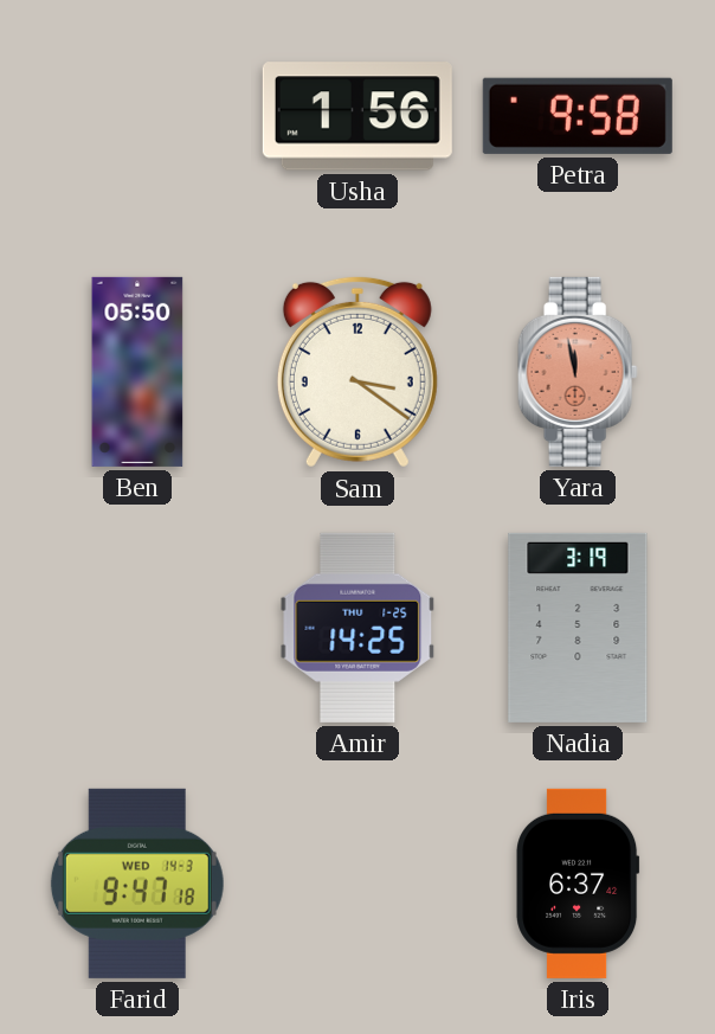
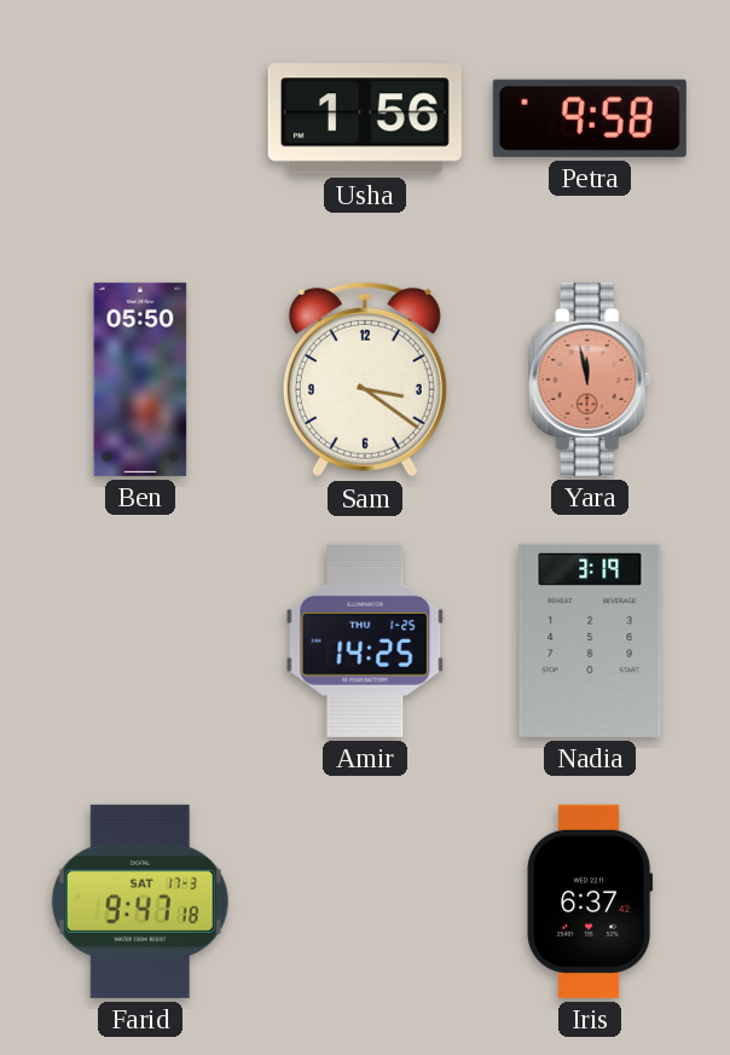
Farid date: WED 14-3 -> SAT 17-3
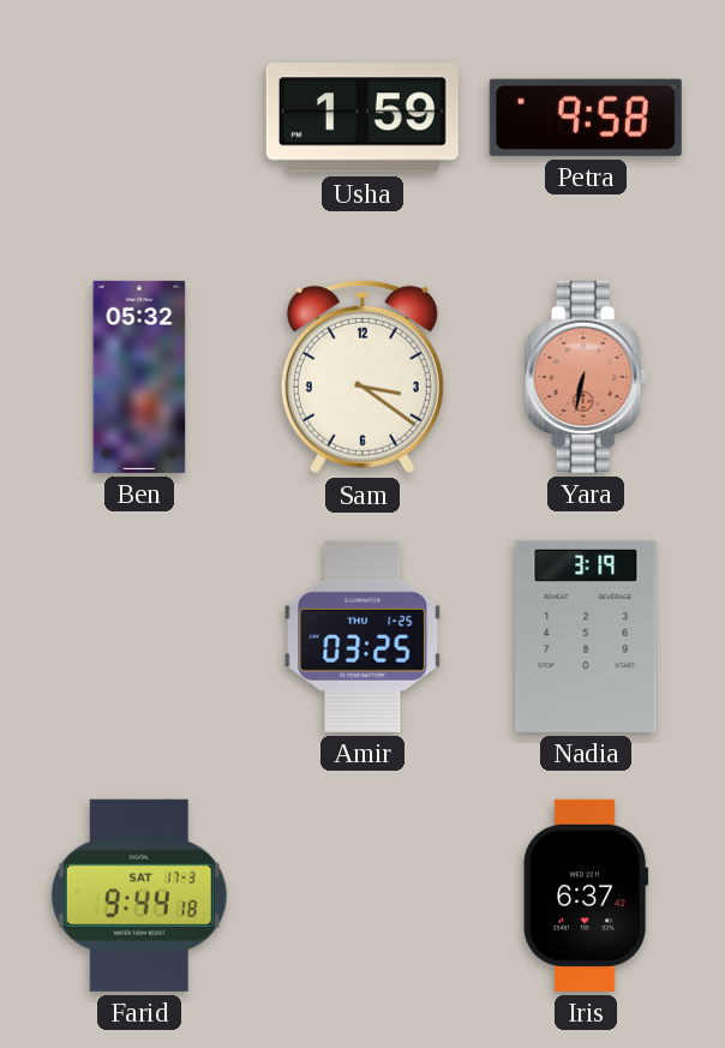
Usha: 1:56 -> 1:59
Ben: 05:50 -> 05:32
Yara: 11:58 -> 6:32
Amir: 14:25 -> 03:25
Farid: 9:47 -> 9:44
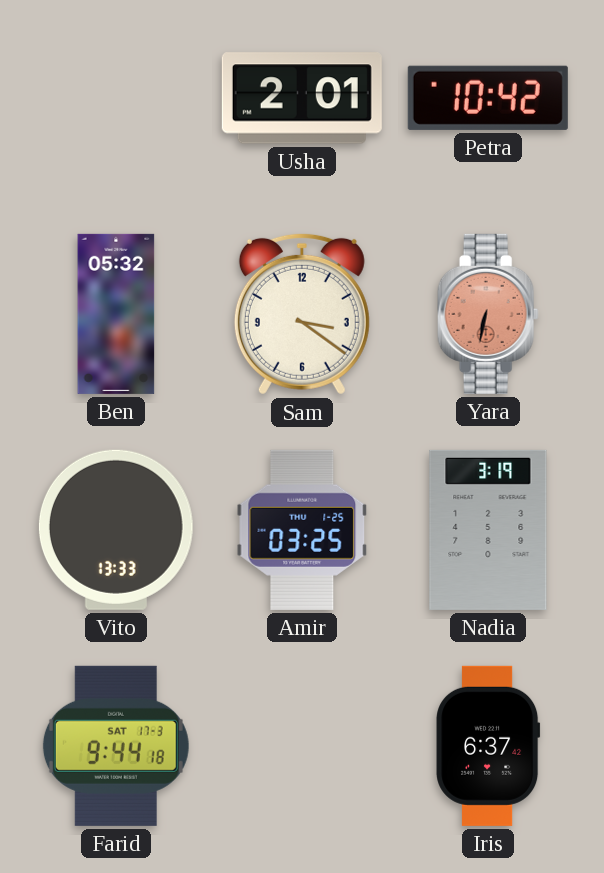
Usha: 1:59 -> 2:01
Petra: 9:58 -> 10:42
Vito: none -> 13:33
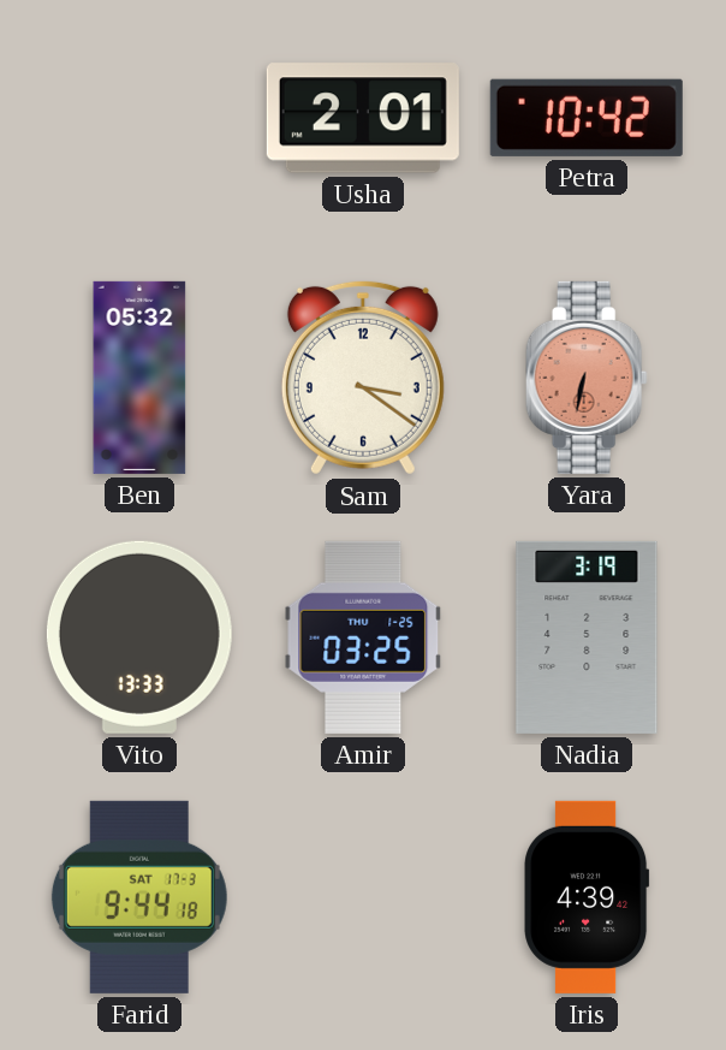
Iris: 6:37 -> 4:39
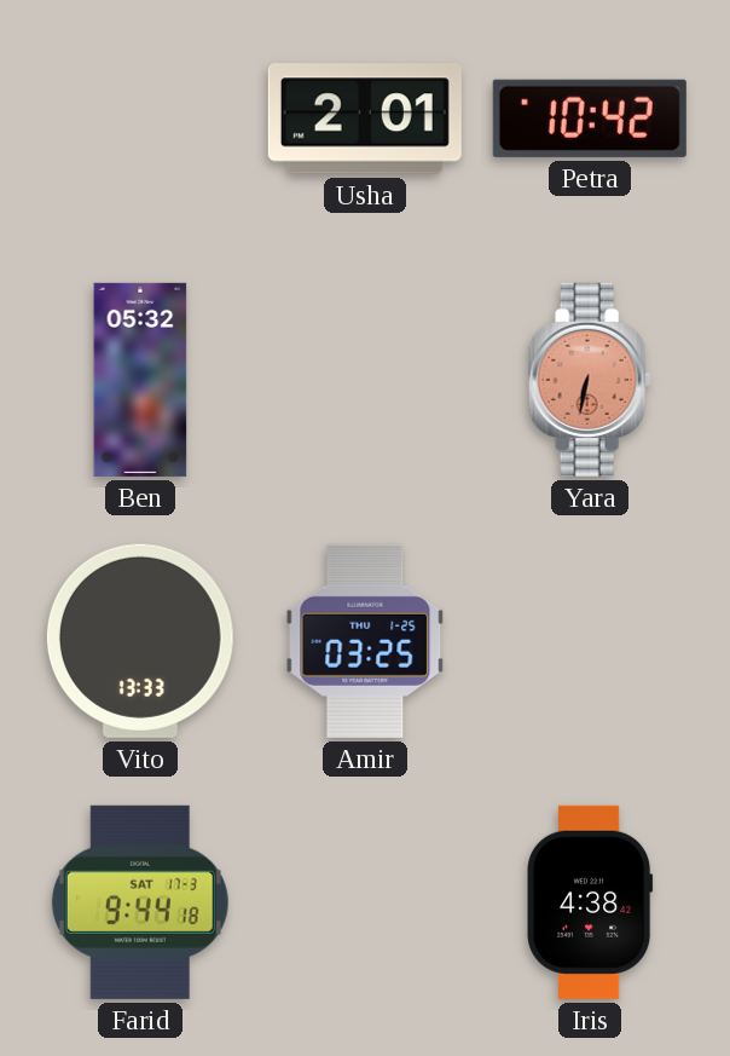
Sam: 3:21 -> none
Nadia: 3:19 -> none
Iris: 4:39 -> 4:38
